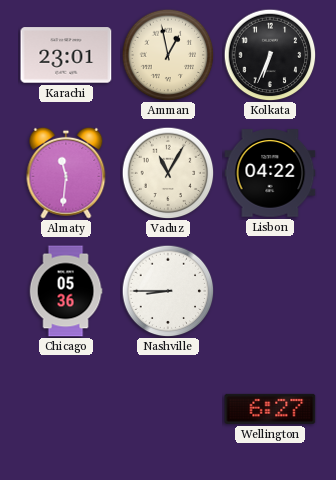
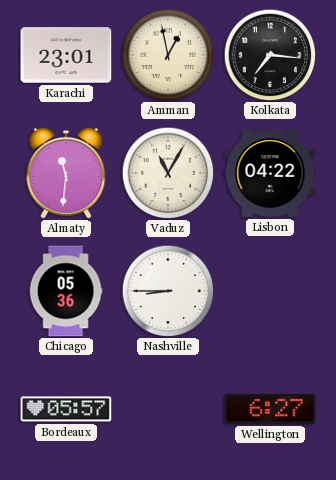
Kolkata: 6:34 -> 7:16
Bordeaux: none -> 05:57
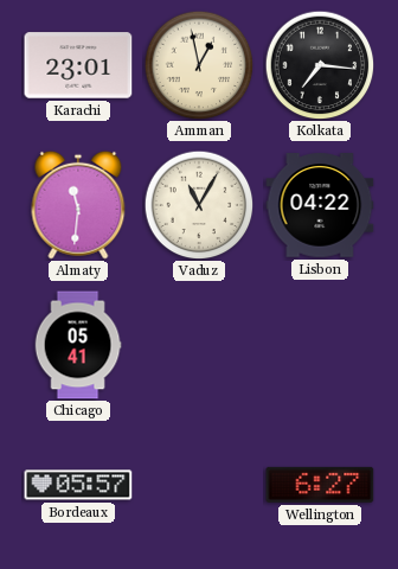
Chicago: 05:36 -> 05:41
Nashville: 8:45 -> none
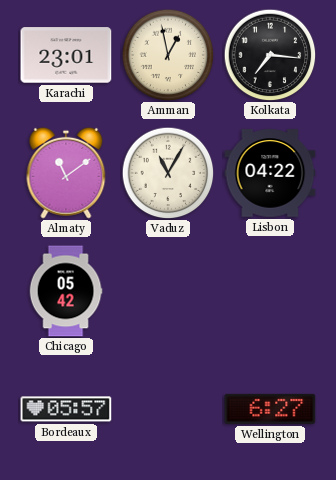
Almaty: 11:31 -> 11:09
Chicago: 05:41 -> 05:42
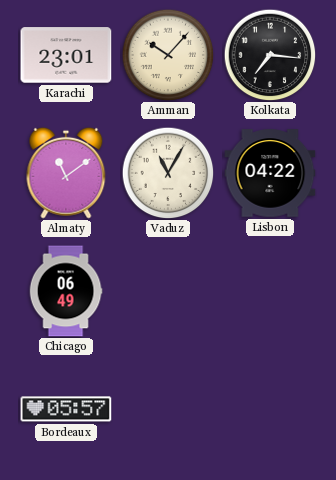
Amman: 12:58 -> 10:07
Chicago: 05:42 -> 06:49
Wellington: 6:27 -> none
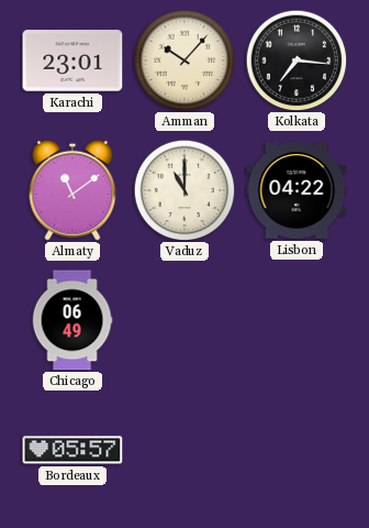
Vaduz: 11:05 -> 11:00
